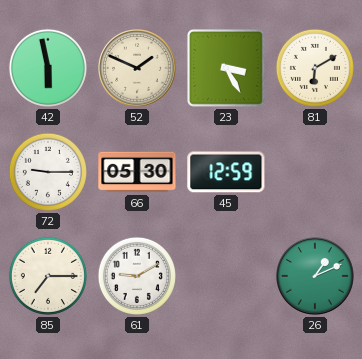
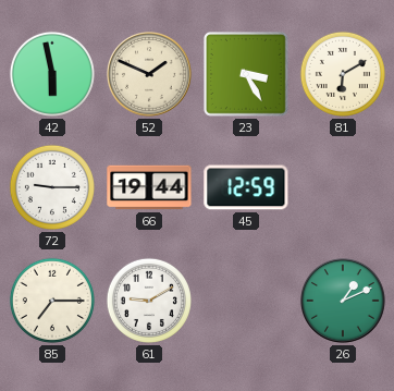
66: 05:30 -> 19:44
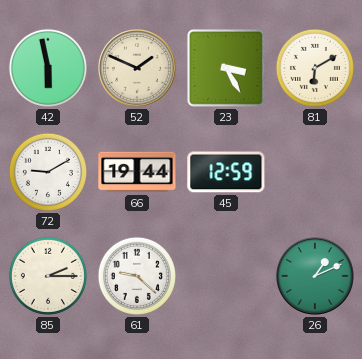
72: 9:15 -> 9:10
85: 7:15 -> 2:15
61: 9:10 -> 9:22
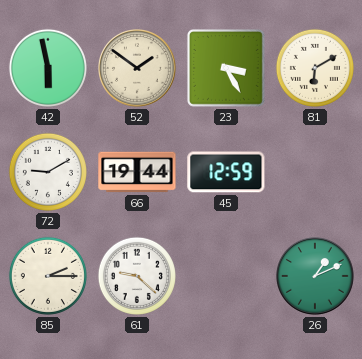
52: 1:49 -> 1:51
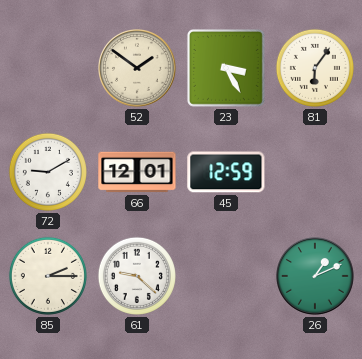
42: 5:58 -> none
81: 6:10 -> 6:06
66: 19:44 -> 12:01
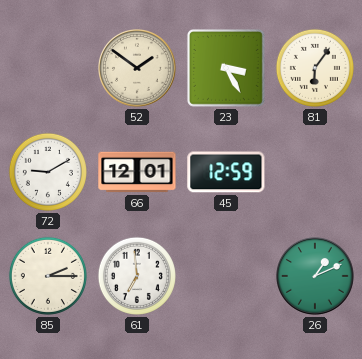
61: 9:22 -> 6:59
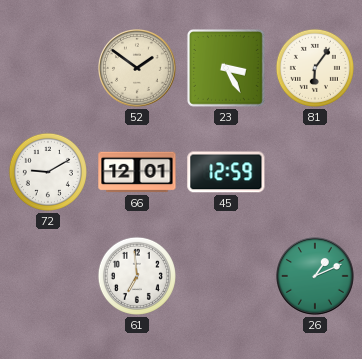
85: 2:15 -> none
